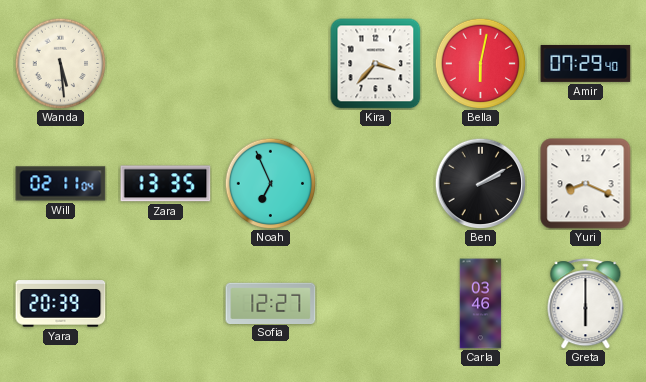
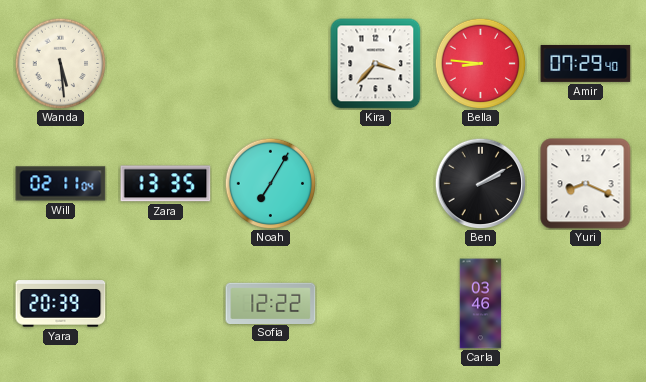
Bella: 6:02 -> 8:46
Noah: 6:56 -> 7:05
Sofia: 12:27 -> 12:22
Greta: 6:00 -> none
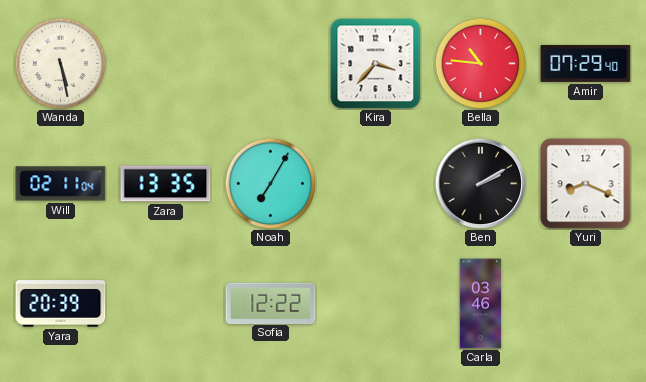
Wanda: 5:29 -> 5:28
Bella: 8:46 -> 10:46
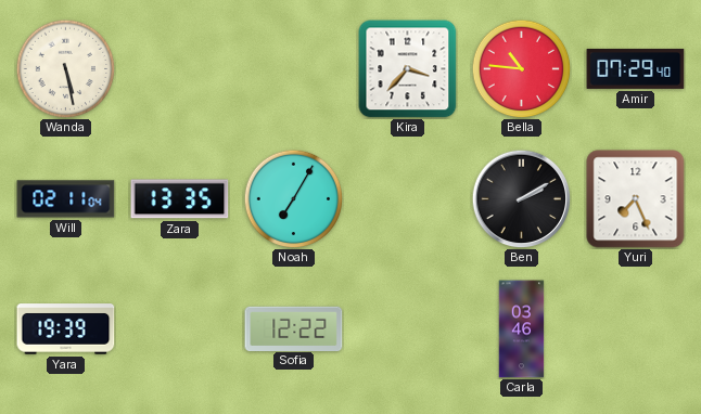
Yuri: 8:19 -> 7:26
Yara: 20:39 -> 19:39
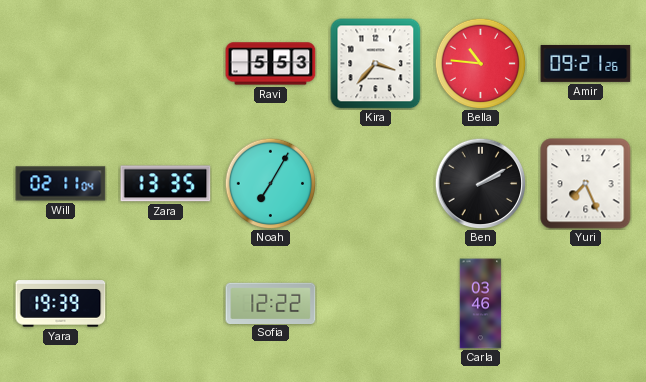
Wanda: 5:28 -> none
Ravi: none -> 5:53
Amir: 07:29 -> 09:21
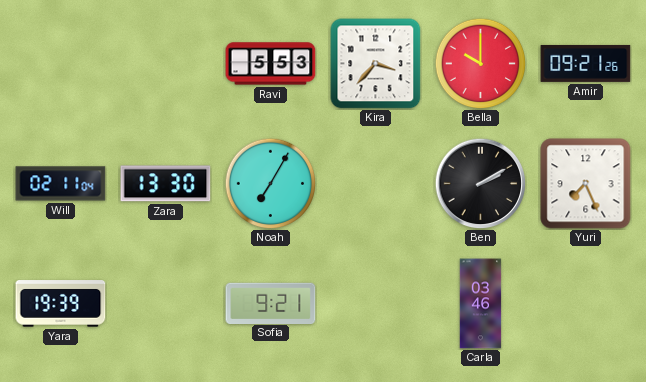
Bella: 10:46 -> 10:00
Zara: 13:35 -> 13:30
Sofia: 12:22 -> 9:21
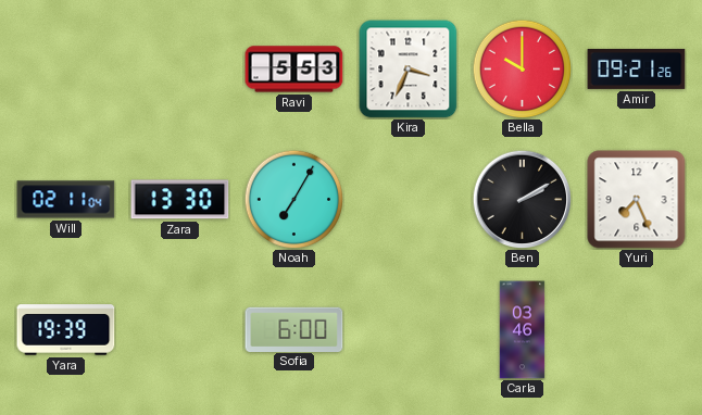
Kira: 3:37 -> 3:34
Sofia: 9:21 -> 6:00
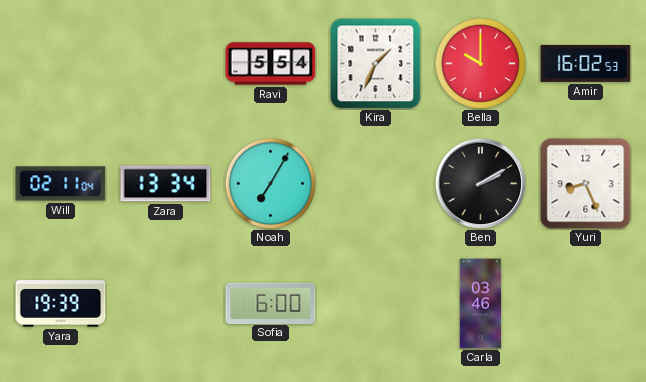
Ravi: 5:53 -> 5:54
Kira: 3:34 -> 1:34
Amir: 09:21 -> 16:02
Zara: 13:30 -> 13:34
Yuri: 7:26 -> 8:26
